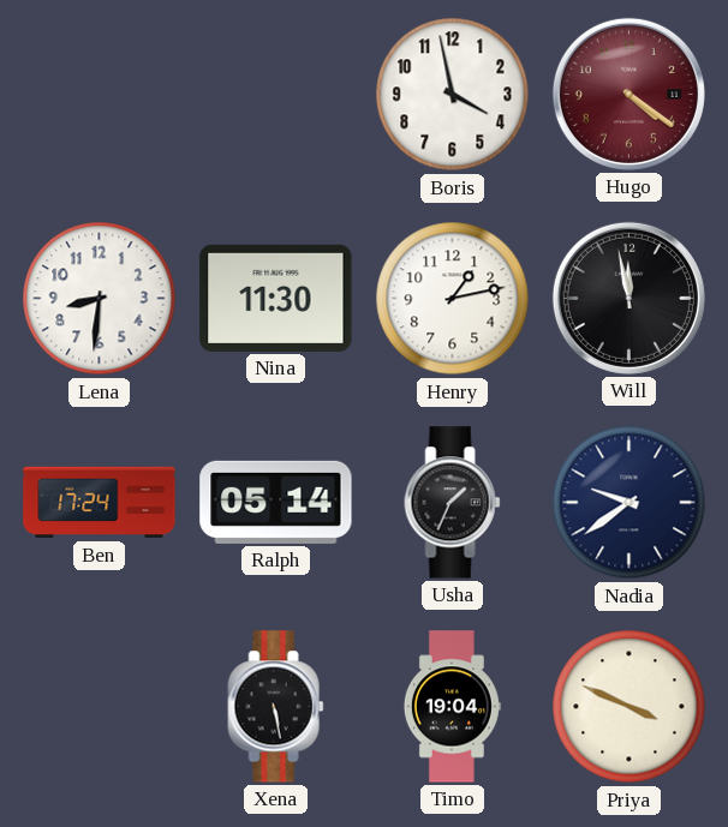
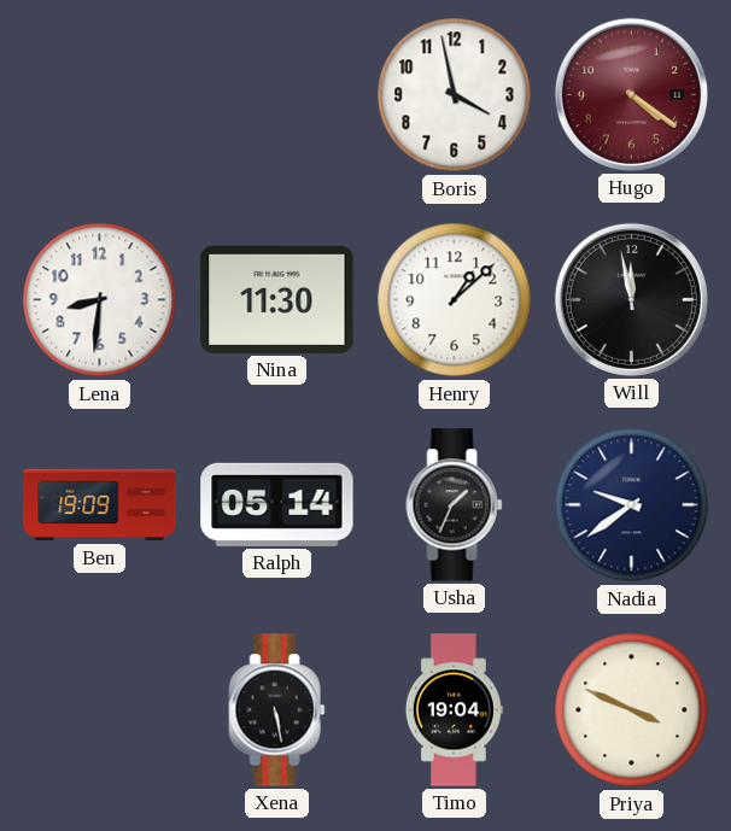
Henry: 1:13 -> 1:08
Ben: 17:24 -> 19:09
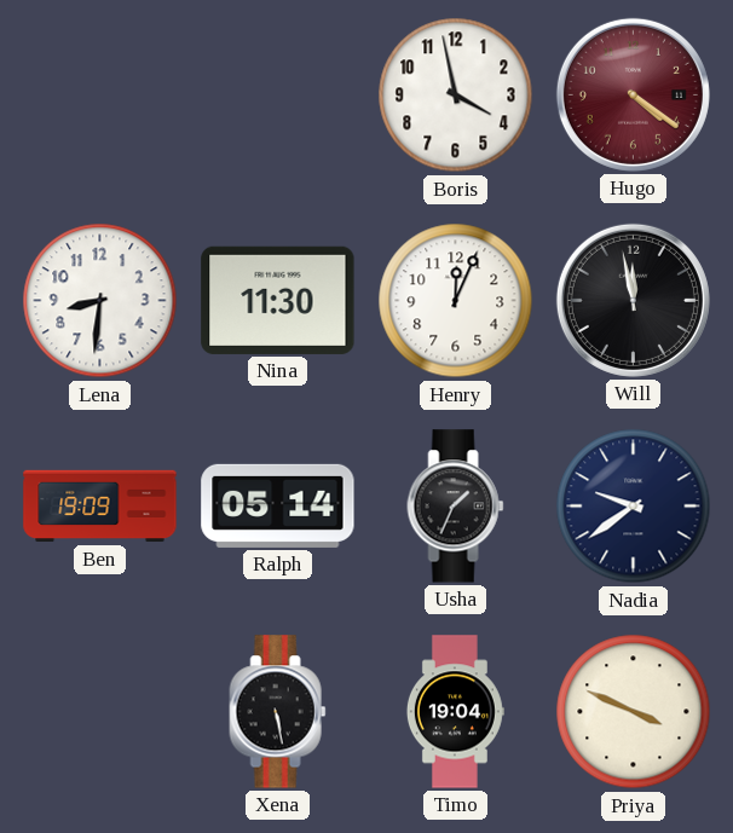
Henry: 1:08 -> 12:04
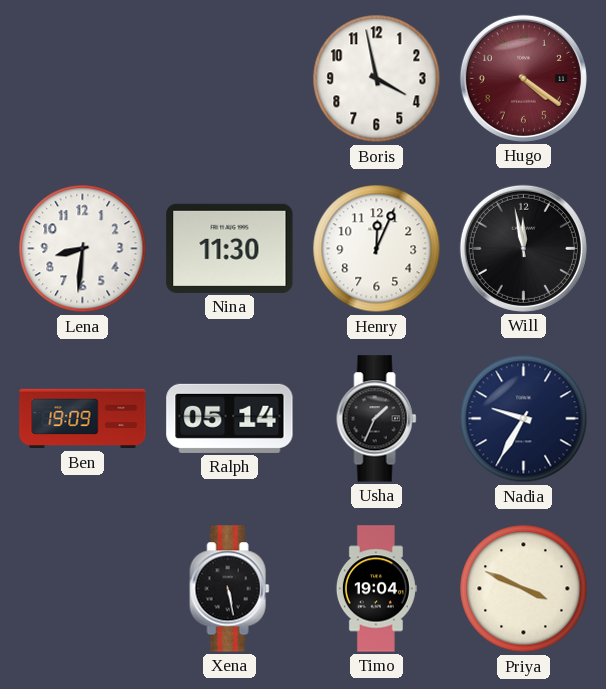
Nadia: 9:39 -> 9:35
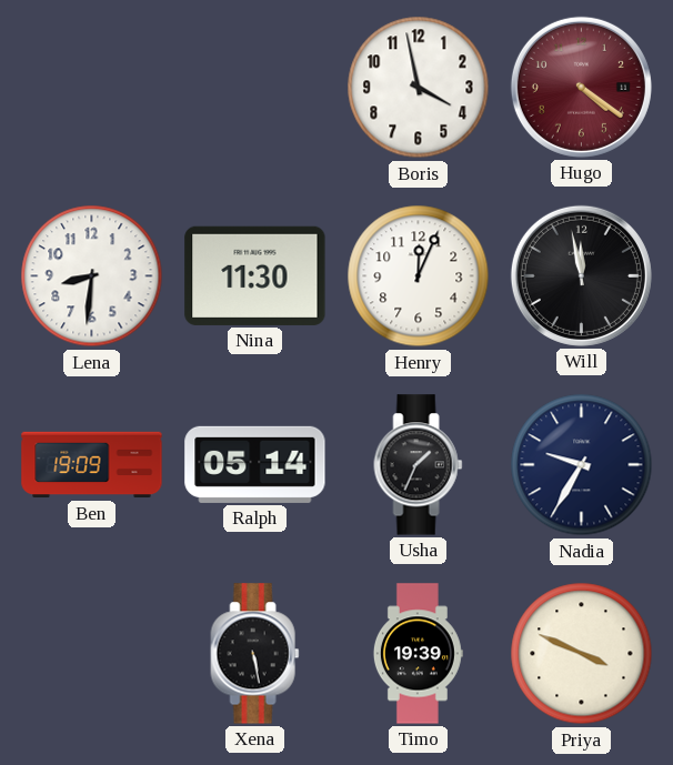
Timo: 19:04 -> 19:39
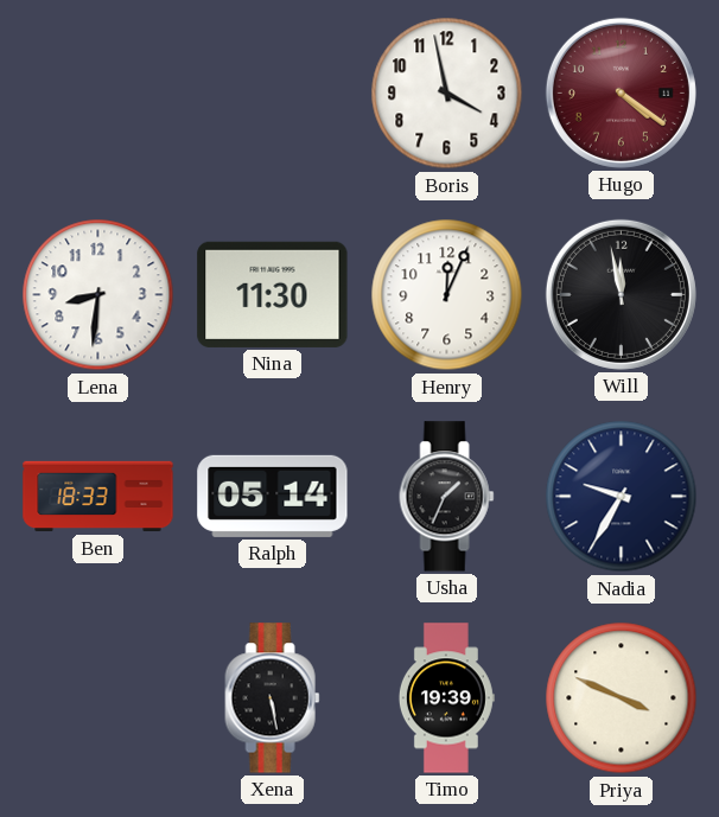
Ben: 19:09 -> 18:33
